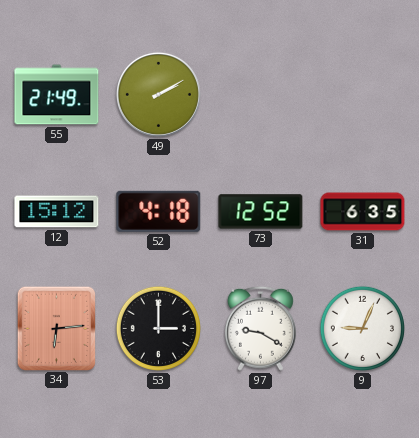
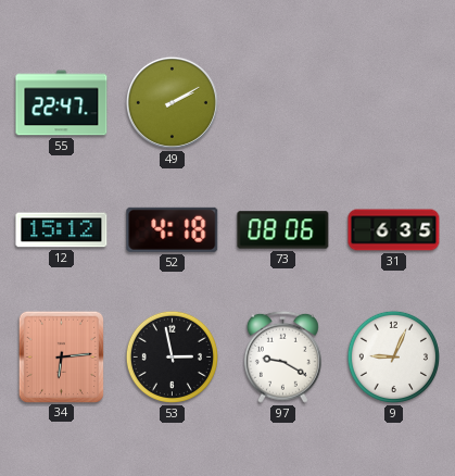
55: 21:49 -> 22:47
73: 12:52 -> 08:06
53: 3:00 -> 2:58
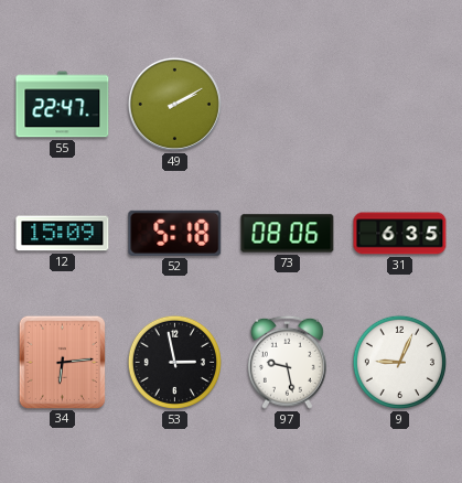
12: 15:12 -> 15:09
52: 4:18 -> 5:18
97: 9:20 -> 9:28
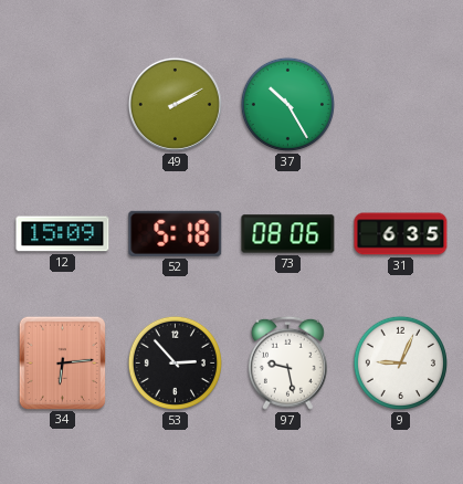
55: 22:47 -> none
37: none -> 10:25
53: 2:58 -> 2:53
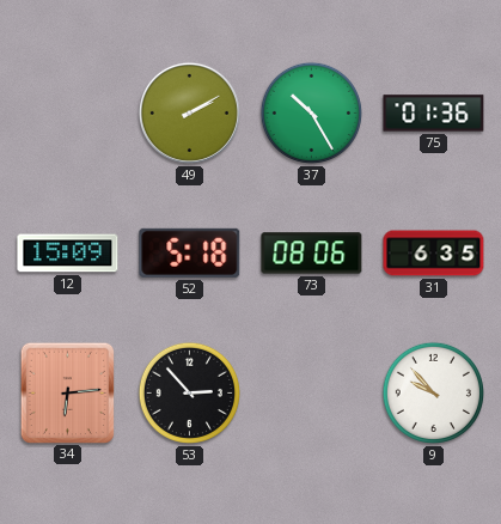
75: none -> 01:36
97: 9:28 -> none
9: 9:04 -> 9:53
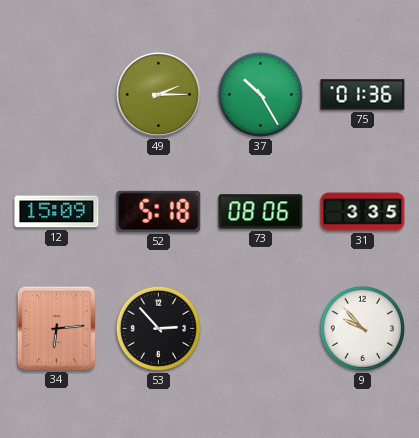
49: 2:10 -> 2:15
31: 6:35 -> 3:35
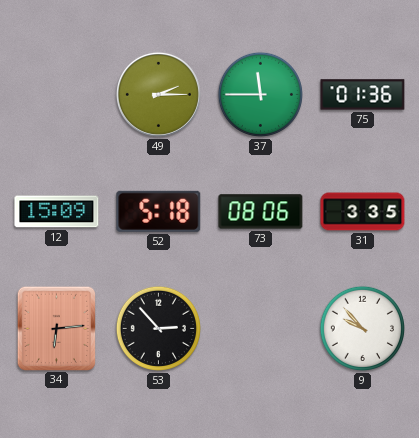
37: 10:25 -> 11:45
